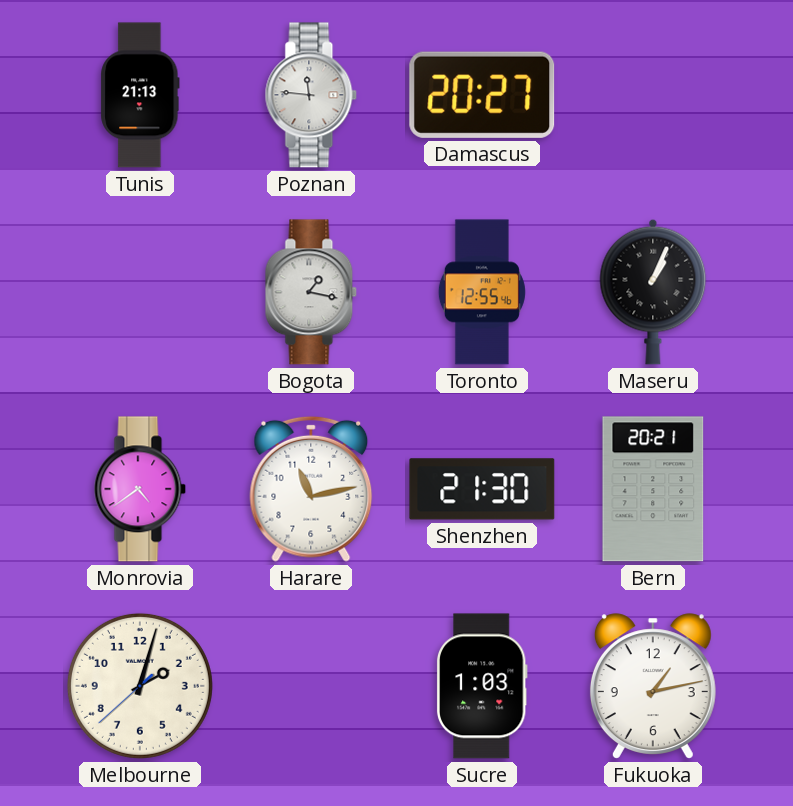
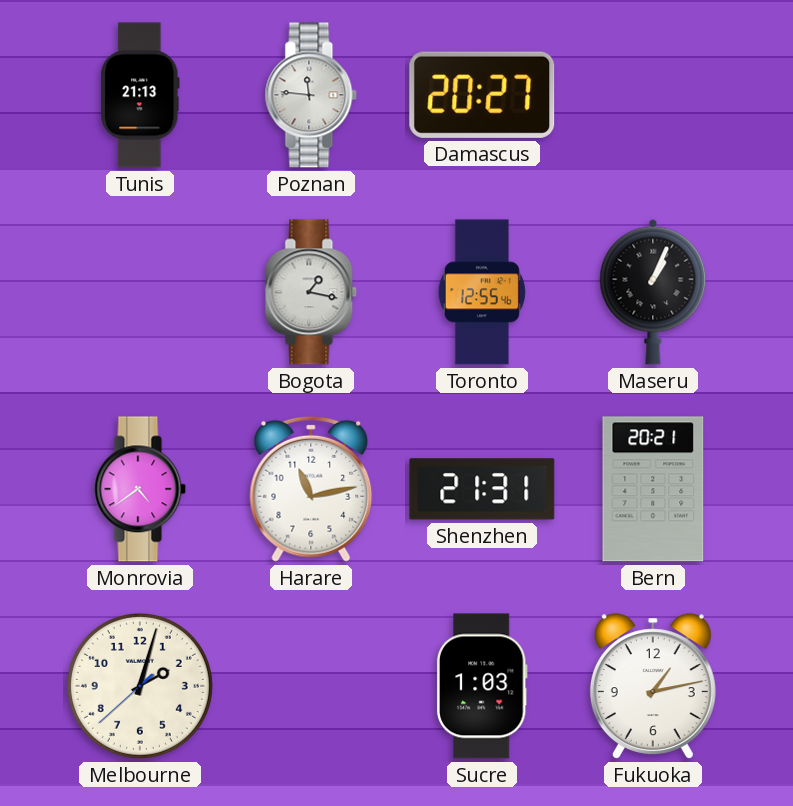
Shenzhen: 21:30 -> 21:31
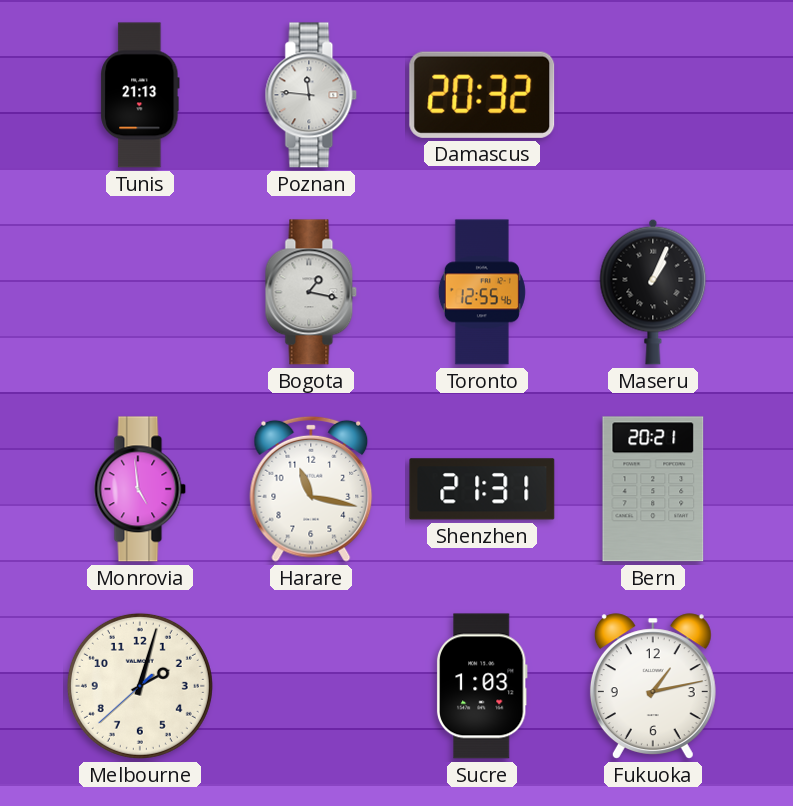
Damascus: 20:27 -> 20:32
Monrovia: 4:39 -> 4:59
Harare: 11:13 -> 11:17
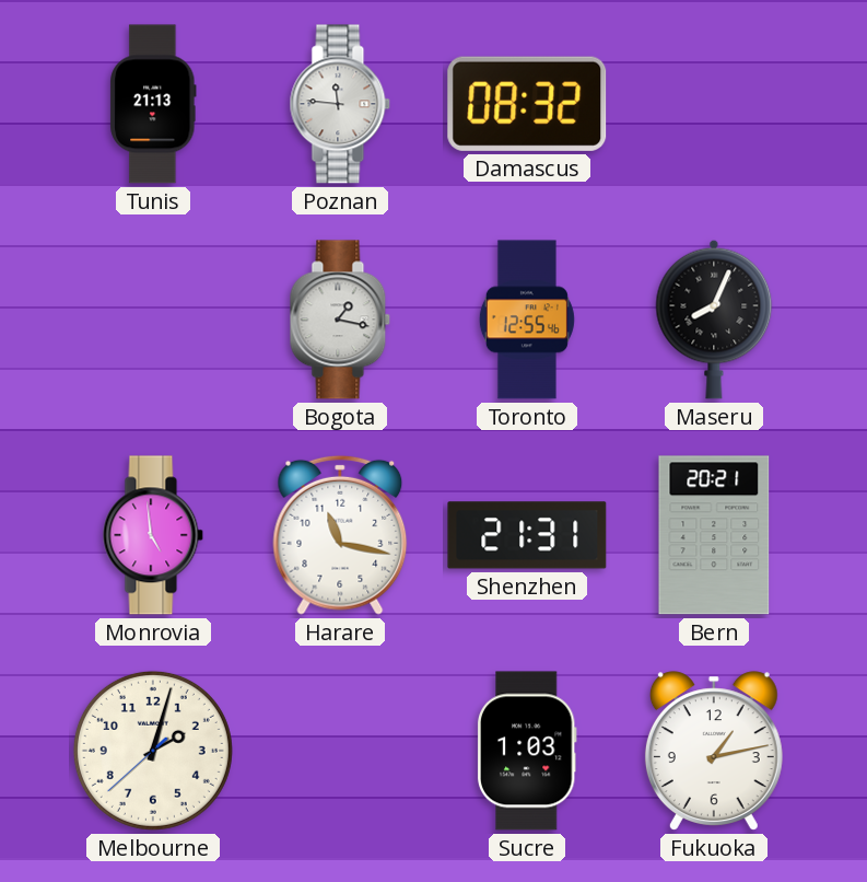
Damascus: 20:32 -> 08:32
Maseru: 1:04 -> 8:04
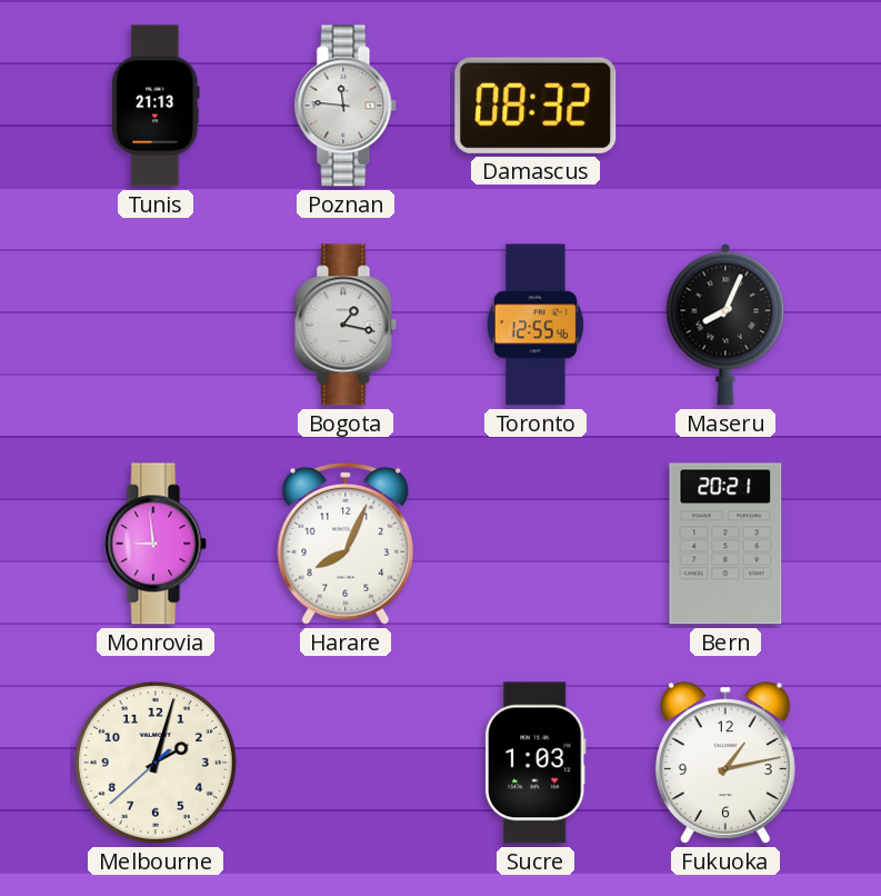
Monrovia: 4:59 -> 8:59
Harare: 11:17 -> 8:04
Shenzhen: 21:31 -> none
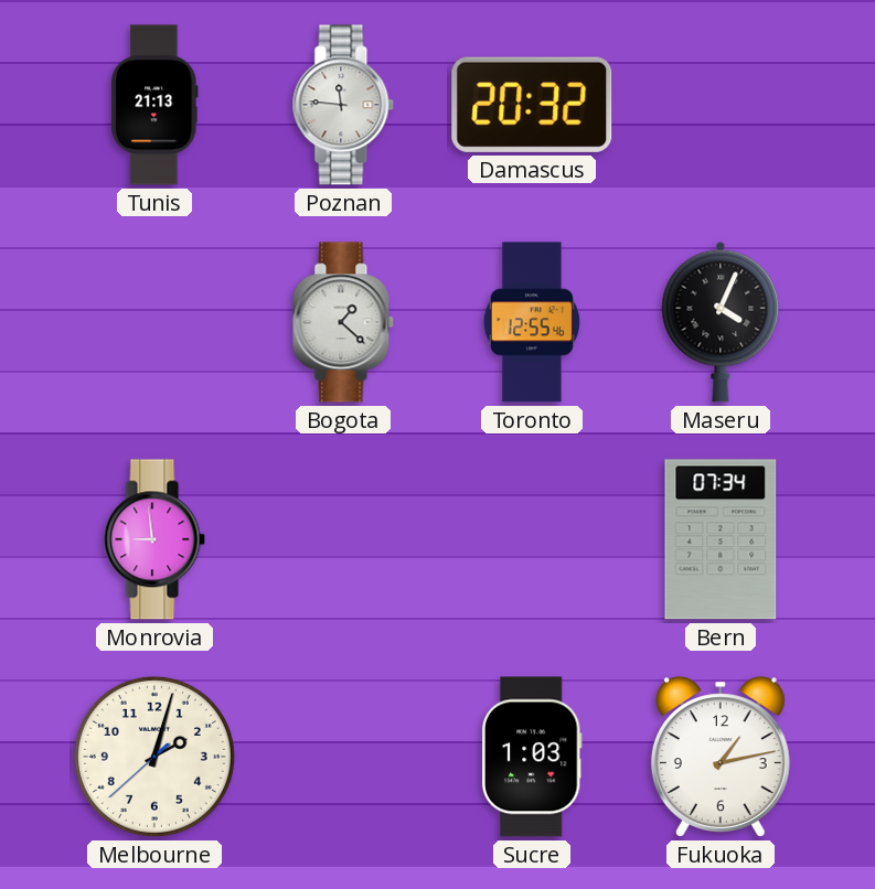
Damascus: 08:32 -> 20:32
Bogota: 1:17 -> 1:22
Maseru: 8:04 -> 4:04
Harare: 8:04 -> none
Bern: 20:21 -> 07:34
